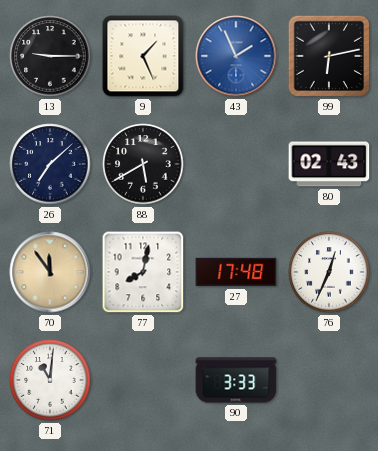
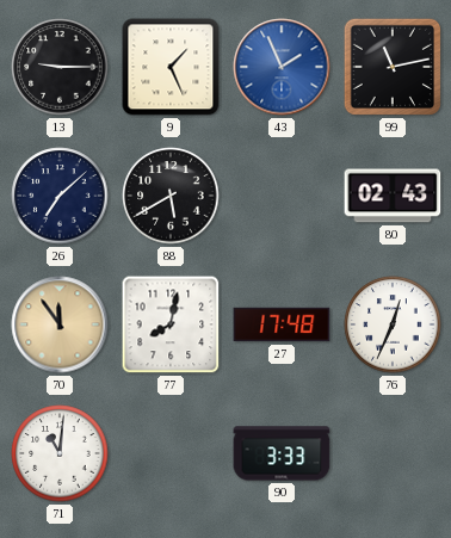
99: 6:13 -> 11:13
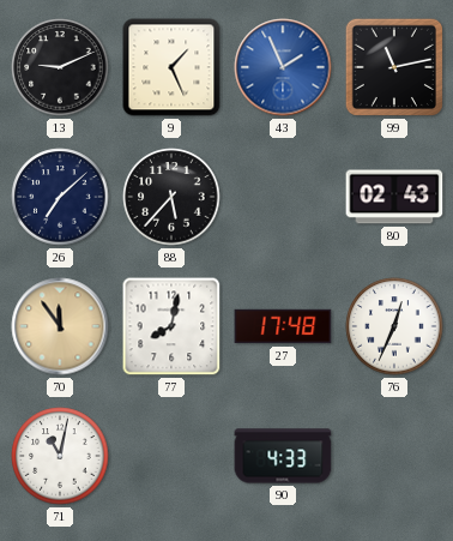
13: 9:15 -> 9:11
88: 5:40 -> 5:37
71: 11:01 -> 11:02
90: 3:33 -> 4:33
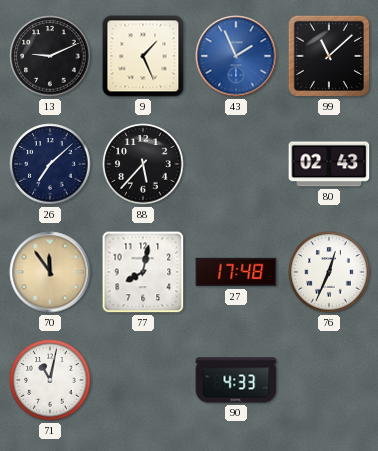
99: 11:13 -> 11:08
